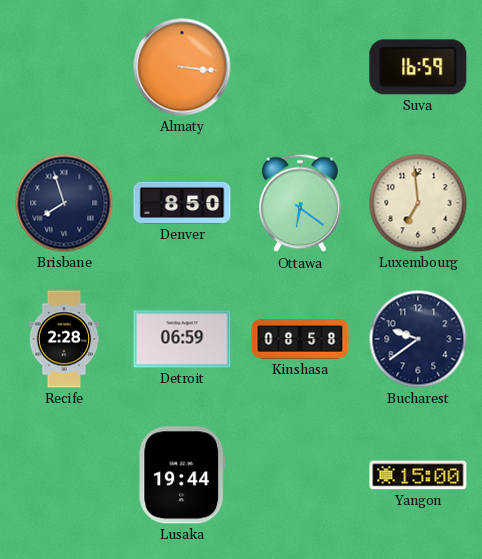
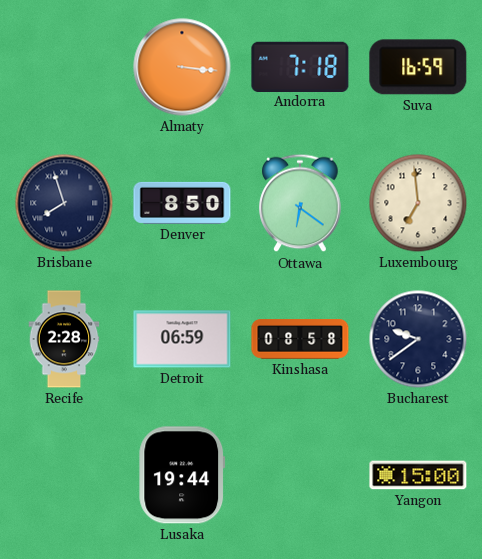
Andorra: none -> 7:18
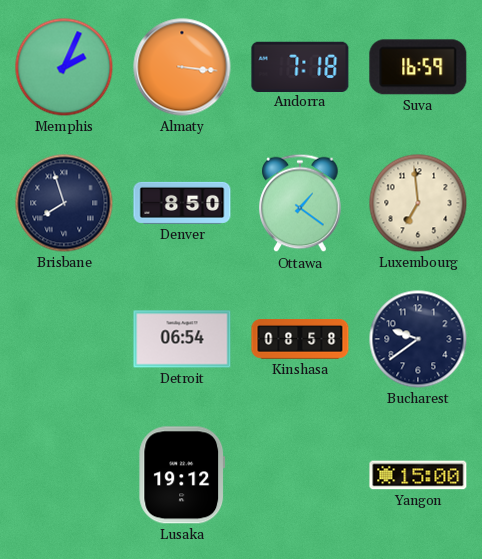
Memphis: none -> 2:04
Ottawa: 6:21 -> 1:21
Recife: 2:28 -> none
Detroit: 06:59 -> 06:54
Lusaka: 19:44 -> 19:12
